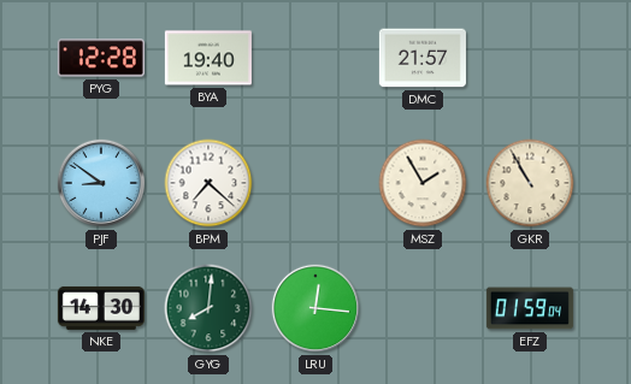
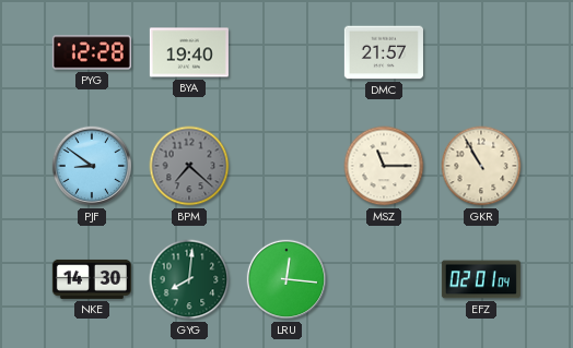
BPM dial: white -> grey
MSZ: 1:55 -> 11:15
EFZ: 01:59 -> 02:01
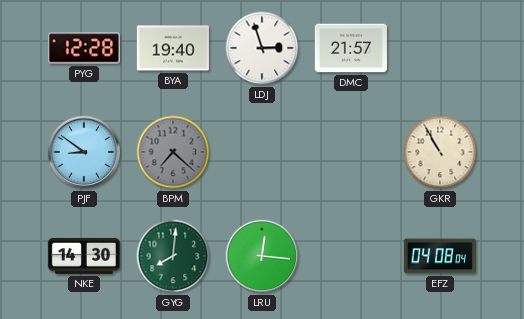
LDJ: none -> 2:57
MSZ: 11:15 -> none
EFZ: 02:01 -> 04:08
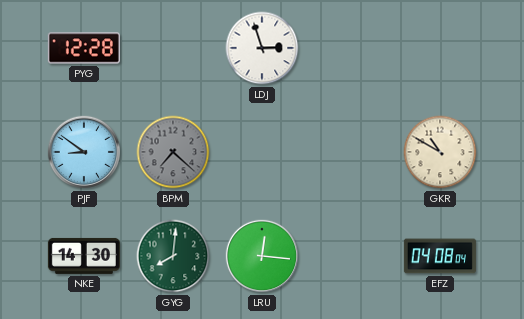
BYA: 19:40 -> none
DMC: 21:57 -> none
GKR: 10:55 -> 10:50
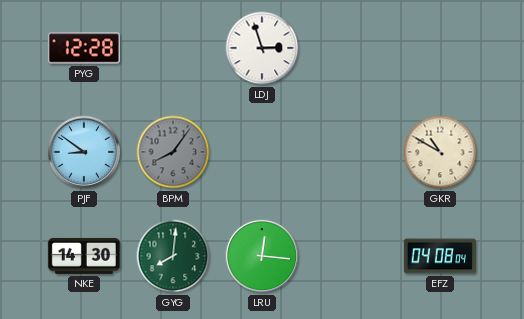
BPM: 7:22 -> 8:06
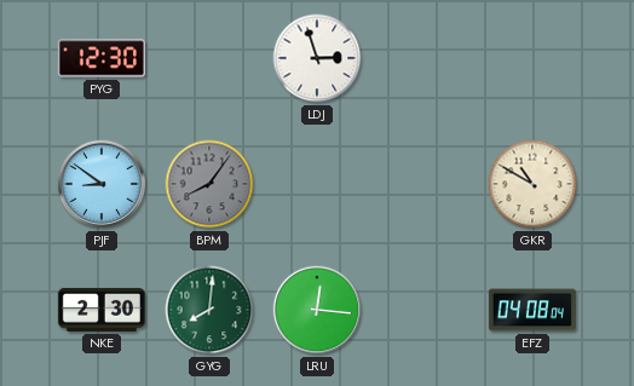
PYG: 12:28 -> 12:30
NKE: 14:30 -> 2:30
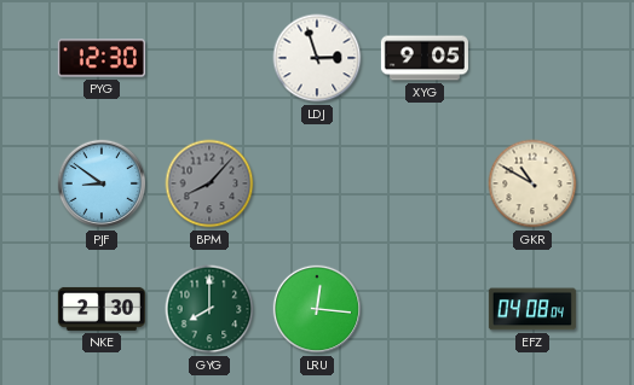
XYG: none -> 9:05
BPM: 8:06 -> 8:07
GYG: 8:01 -> 8:00
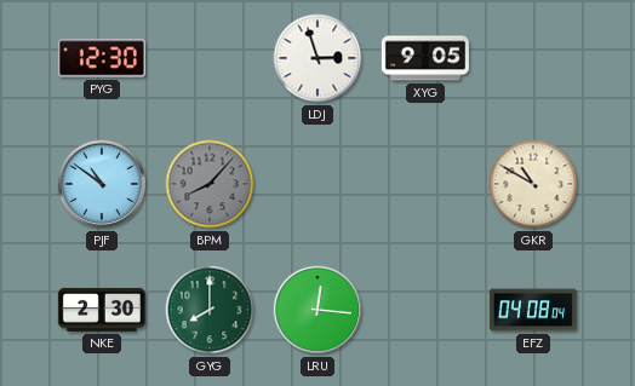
PJF: 8:51 -> 10:51
